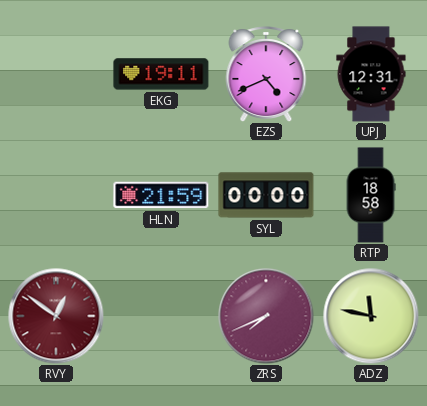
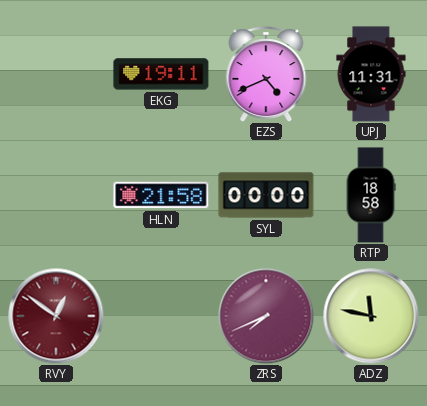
UPJ: 12:31 -> 11:31
HLN: 21:59 -> 21:58
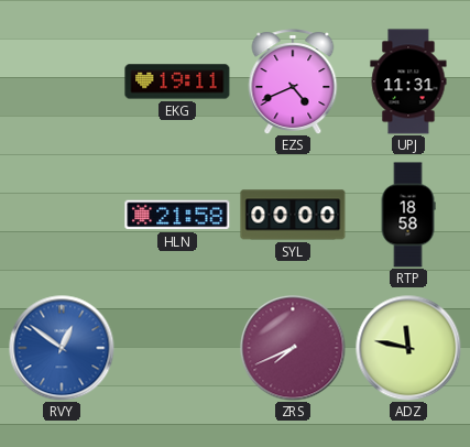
RVY dial: burgundy -> blue
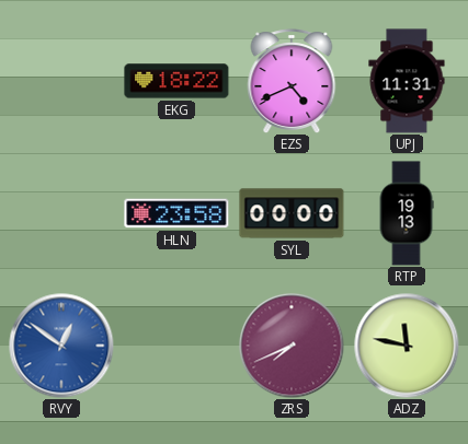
EKG: 19:11 -> 18:22
HLN: 21:58 -> 23:58
RTP: 18:58 -> 19:13
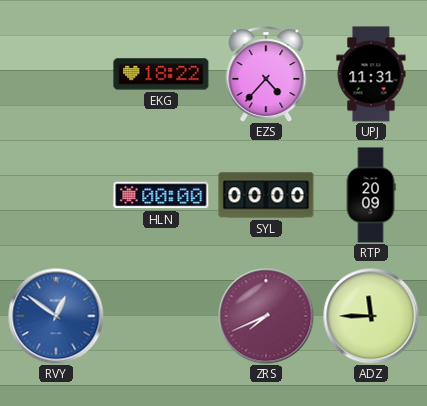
EZS: 4:41 -> 4:37
HLN: 23:58 -> 00:00
RTP: 19:13 -> 20:09
ADZ: 11:47 -> 11:45
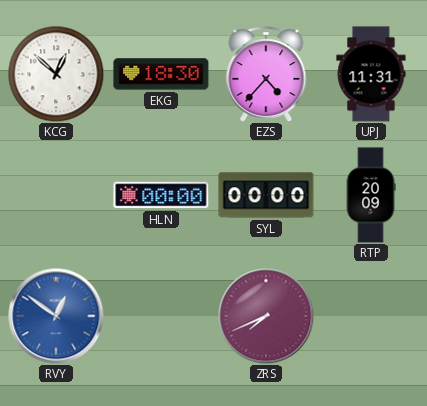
KCG: none -> 12:52
EKG: 18:22 -> 18:30
ADZ: 11:45 -> none
